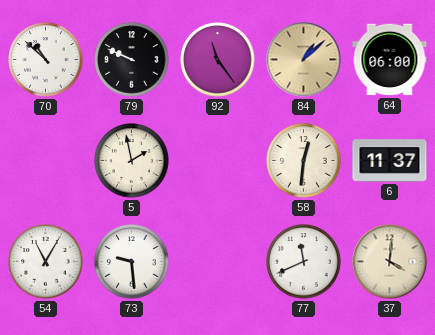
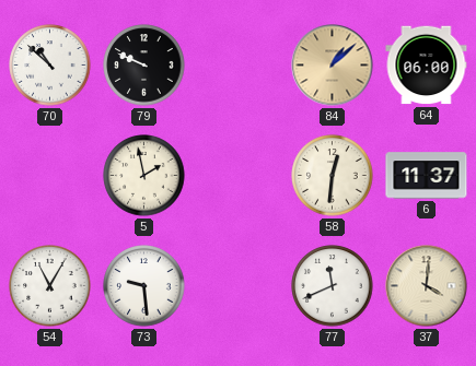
92: 11:24 -> none
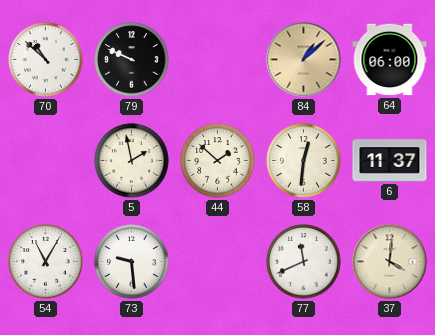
44: none -> 1:52
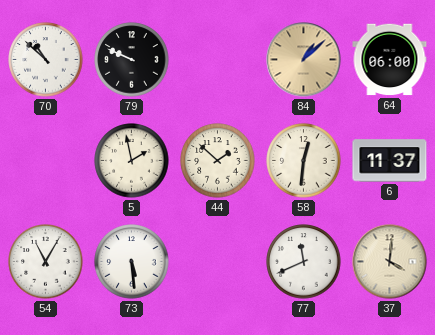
73: 9:29 -> 5:29
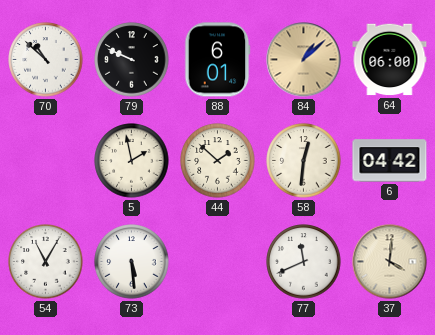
88: none -> 6:01
6: 11:37 -> 04:42
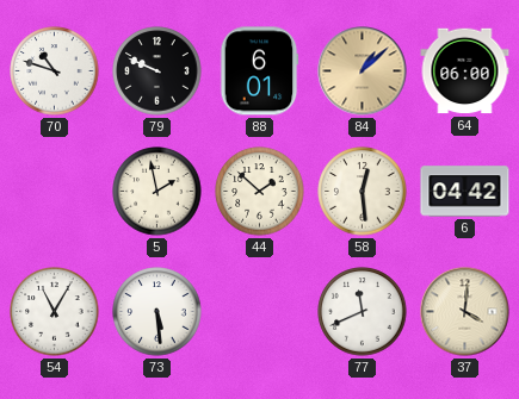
70: 10:52 -> 10:48
58: 12:31 -> 12:29
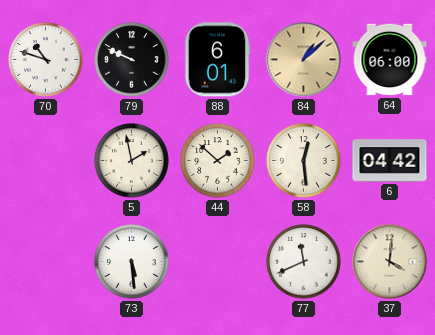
54: 11:05 -> none
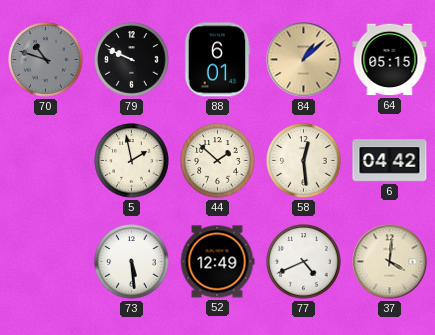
70 dial: white -> grey
64: 06:00 -> 05:15
52: none -> 12:49
77: 11:41 -> 4:41
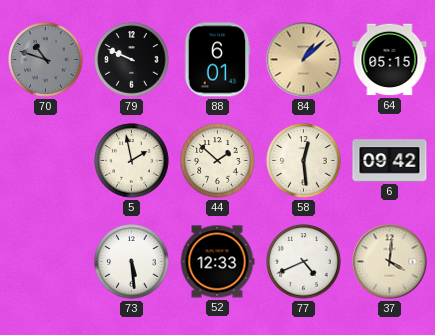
6: 04:42 -> 09:42
52: 12:49 -> 12:33
